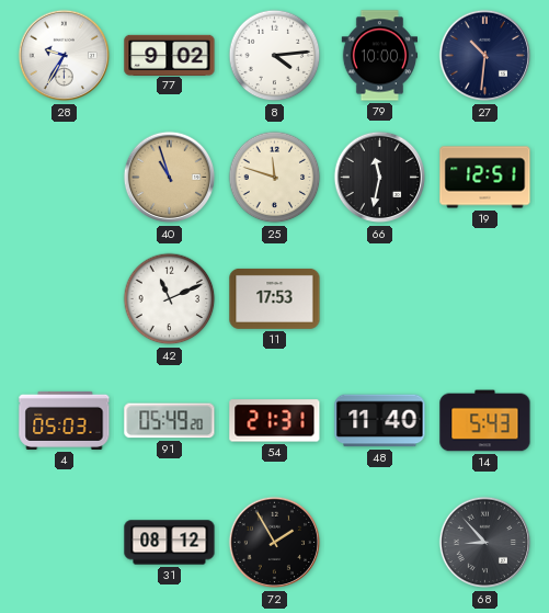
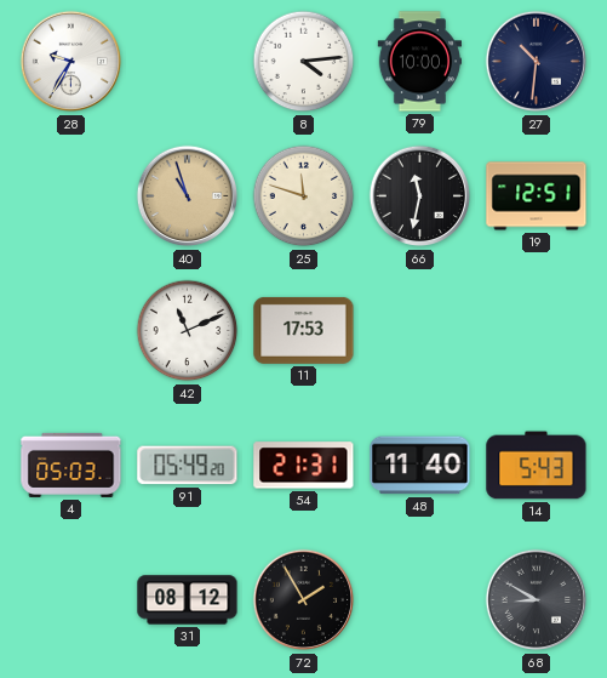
77: 9:02 -> none
68: 8:53 -> 8:50
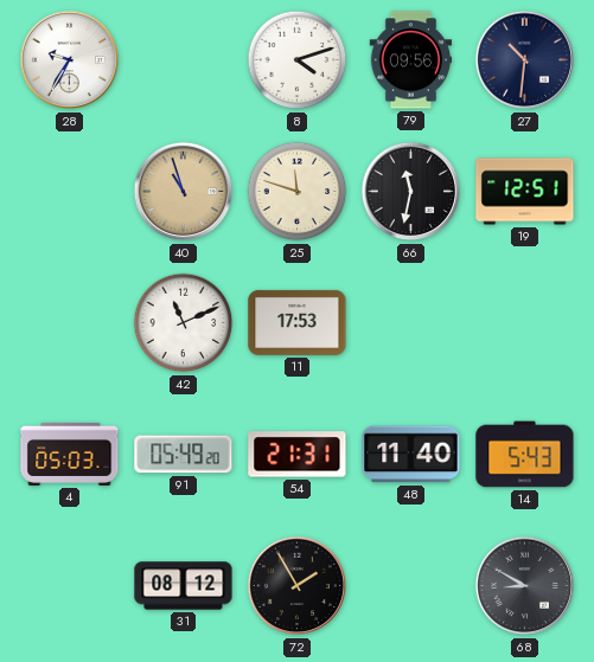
8: 4:14 -> 4:12
79: 10:00 -> 09:56
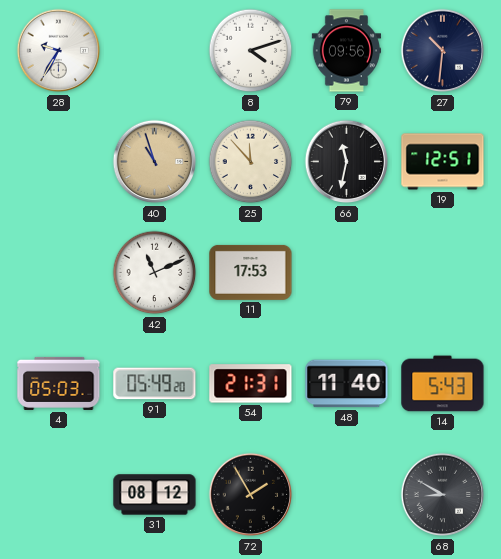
25: 11:48 -> 11:53
